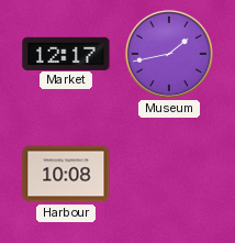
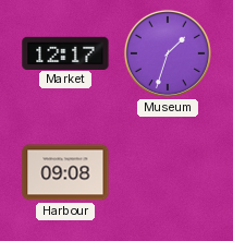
Museum: 1:43 -> 1:33
Harbour: 10:08 -> 09:08
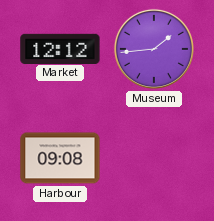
Market: 12:17 -> 12:12
Museum: 1:33 -> 1:44
